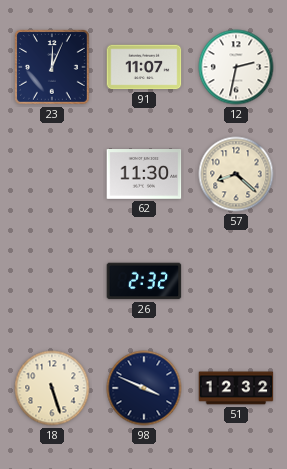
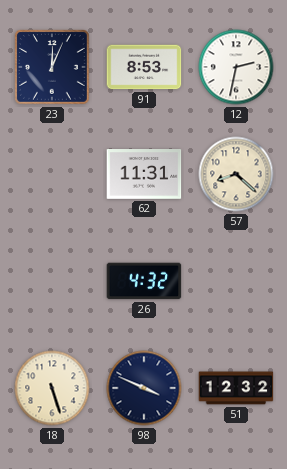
91: 11:07 -> 8:53
62: 11:30 -> 11:31
26: 2:32 -> 4:32
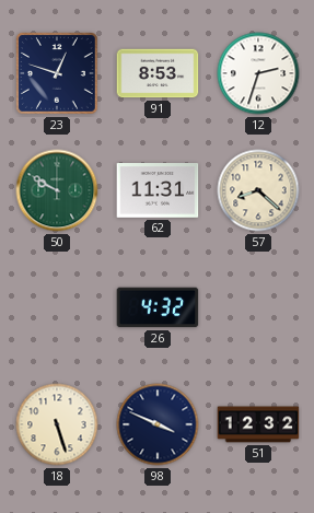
23: 12:04 -> 12:48
12: 2:32 -> 2:33
50: none -> 9:50
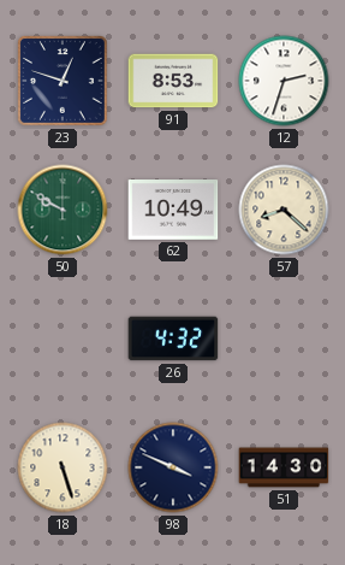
62: 11:31 -> 10:49
51: 12:32 -> 14:30
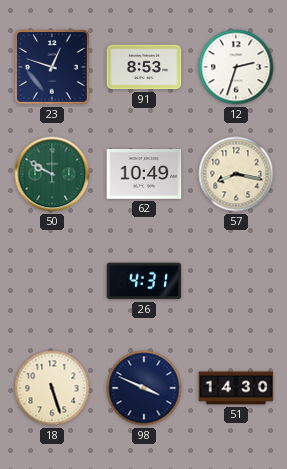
57: 8:22 -> 8:17
26: 4:32 -> 4:31
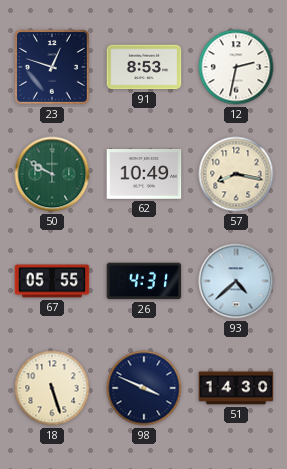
12: 2:33 -> 2:32
67: none -> 05:55
93: none -> 4:38
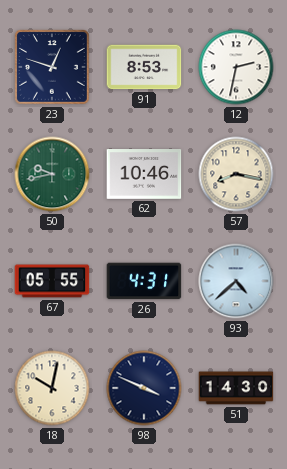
50: 9:50 -> 9:43
62: 10:49 -> 10:46
18: 5:27 -> 10:02
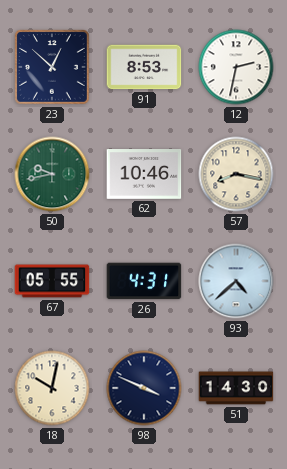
23: 12:48 -> 12:52
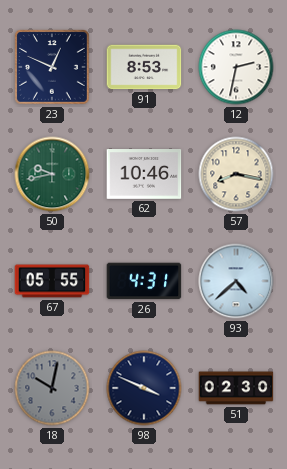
23: 12:52 -> 12:49
18 dial: cream -> grey
51: 14:30 -> 02:30
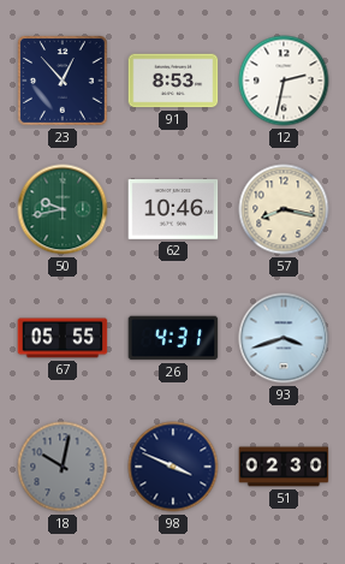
23: 12:49 -> 12:53
93: 4:38 -> 3:42
